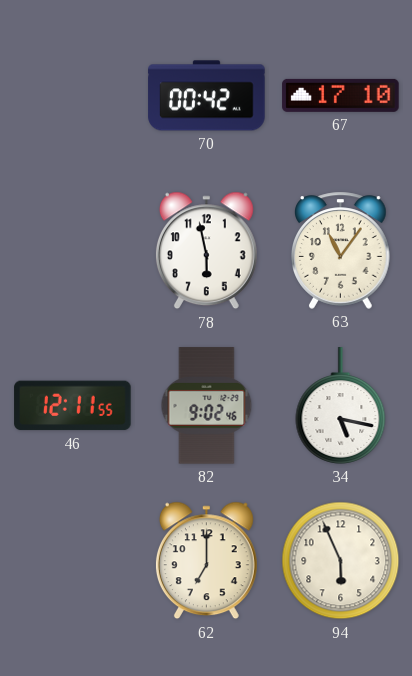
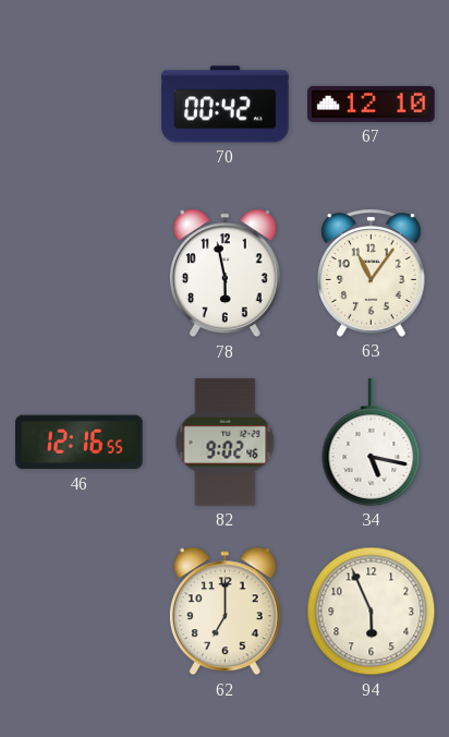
67: 17:10 -> 12:10
46: 12:11 -> 12:16
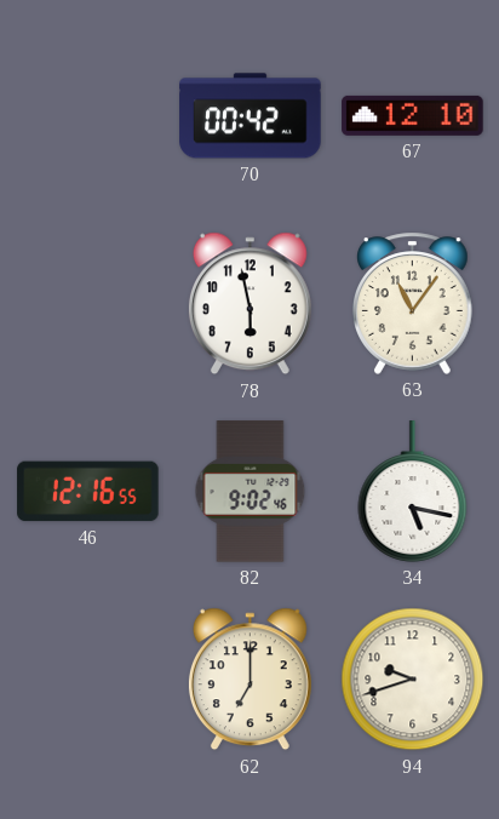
94: 5:56 -> 9:42
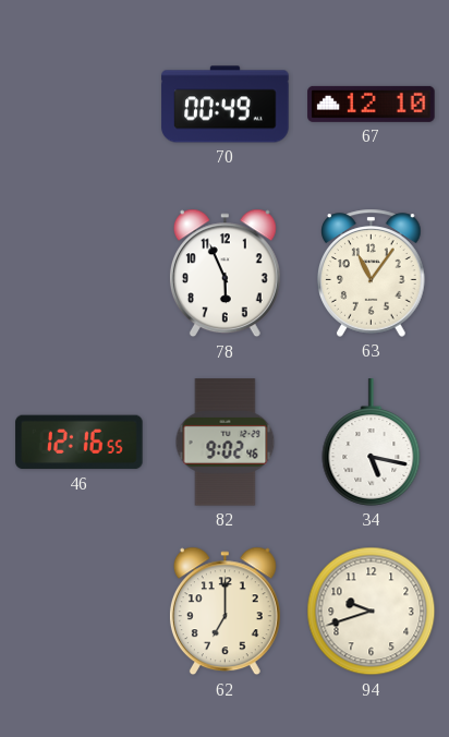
70: 00:42 -> 00:49
78: 5:58 -> 5:56
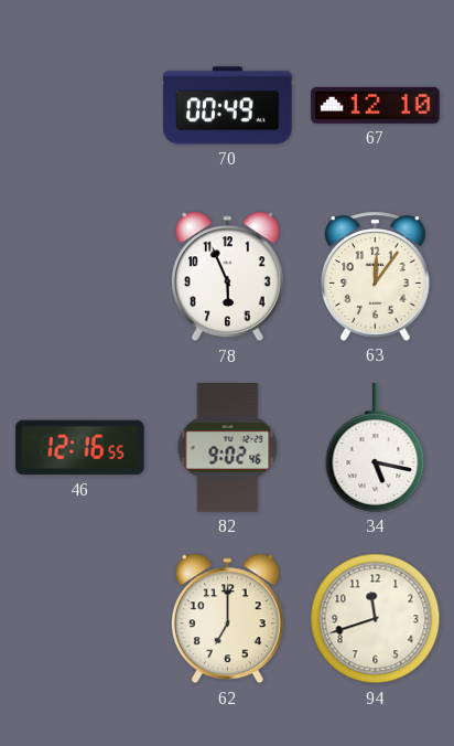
63: 11:06 -> 12:06
94: 9:42 -> 11:42
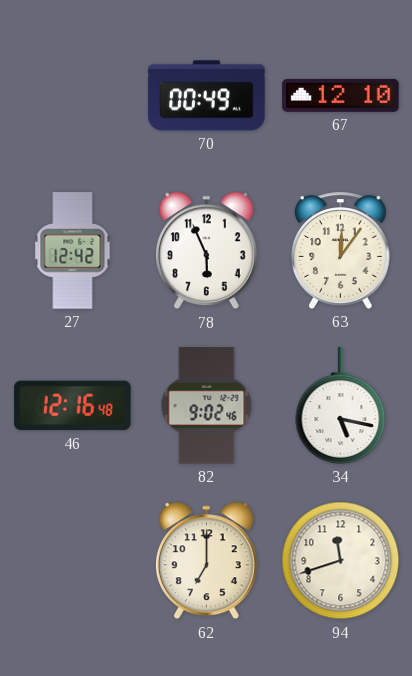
27: none -> 12:42
46: 12:16:55 -> 12:16:48
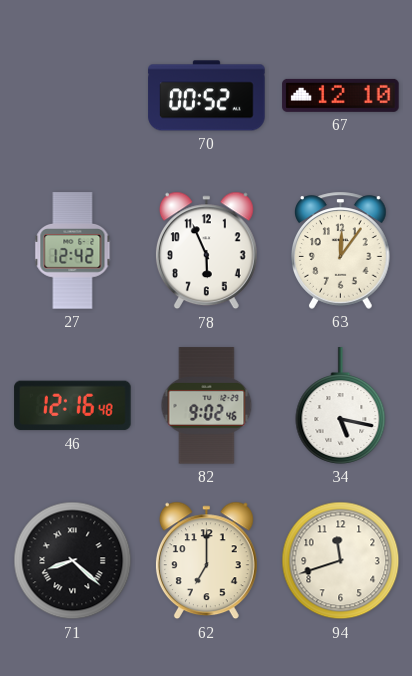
70: 00:49 -> 00:52
71: none -> 8:22
